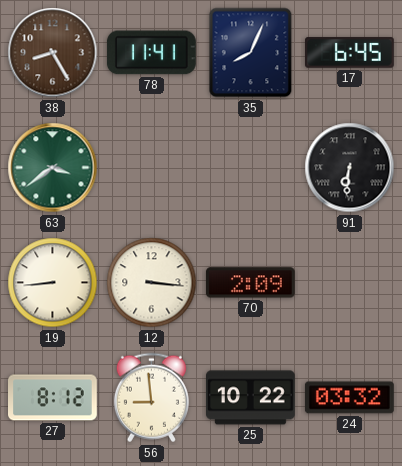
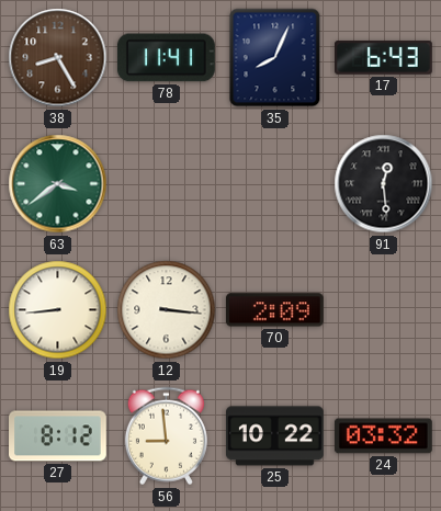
17: 6:45 -> 6:43
91: 6:31 -> 12:29
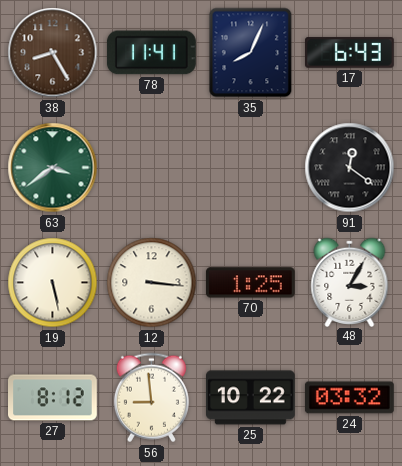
91: 12:29 -> 12:21
19: 8:44 -> 5:28
70: 2:09 -> 1:25
48: none -> 3:05
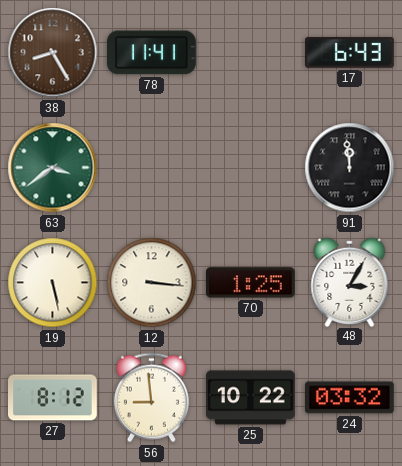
35: 8:04 -> none
91: 12:21 -> 11:59
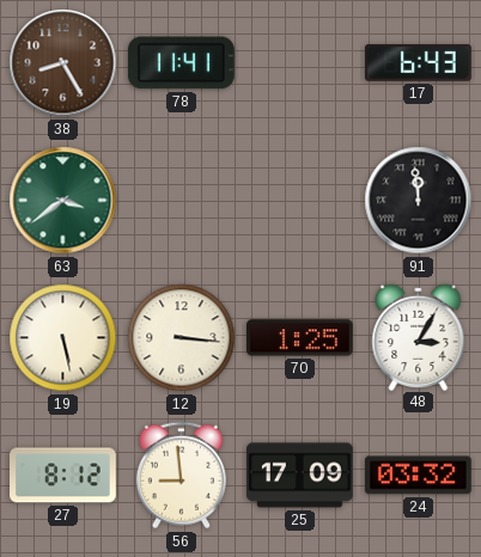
25: 10:22 -> 17:09
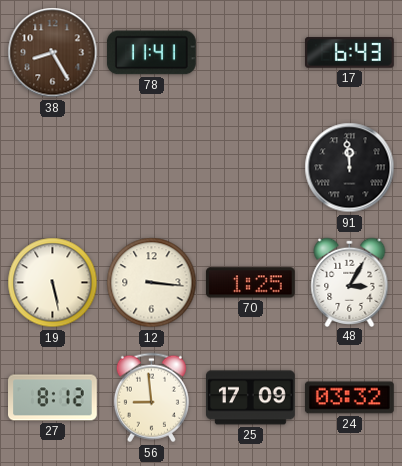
63: 3:39 -> none
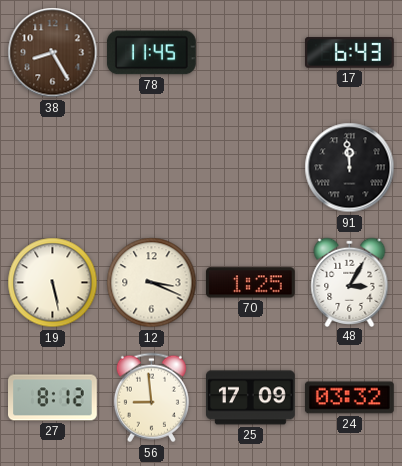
78: 11:41 -> 11:45
12: 3:16 -> 3:19
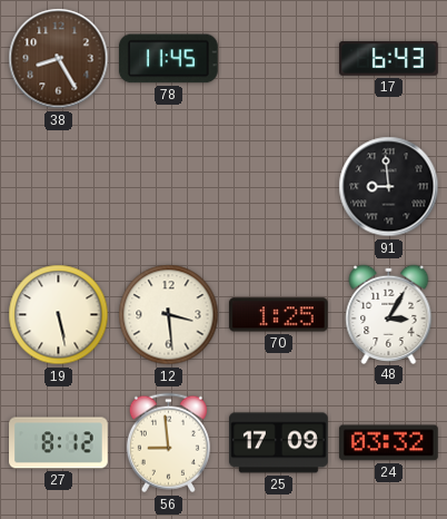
91: 11:59 -> 8:59
12: 3:19 -> 3:29
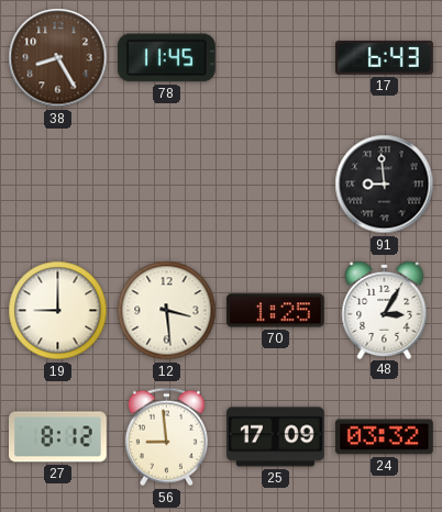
19: 5:28 -> 9:00
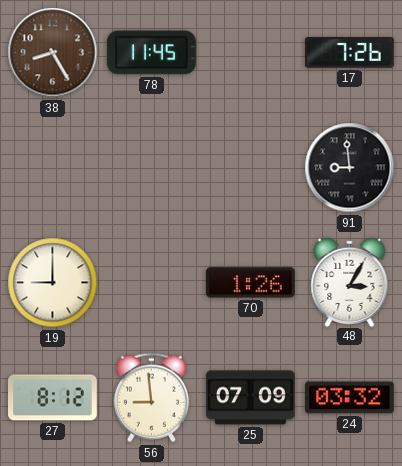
17: 6:43 -> 7:26
12: 3:29 -> none
70: 1:25 -> 1:26
25: 17:09 -> 07:09
